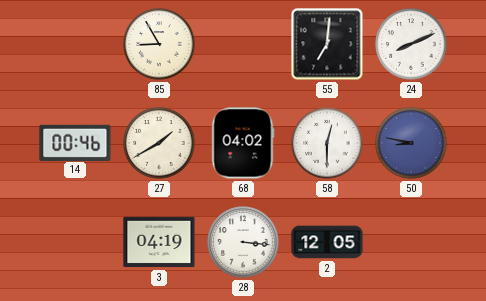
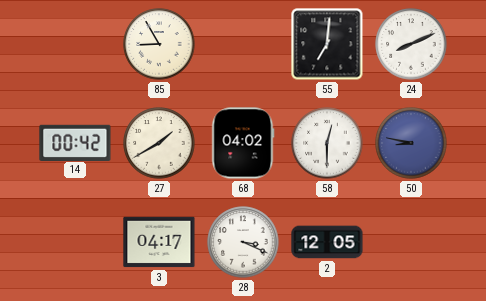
14: 00:46 -> 00:42
3: 04:19 -> 04:17
28: 3:16 -> 3:19
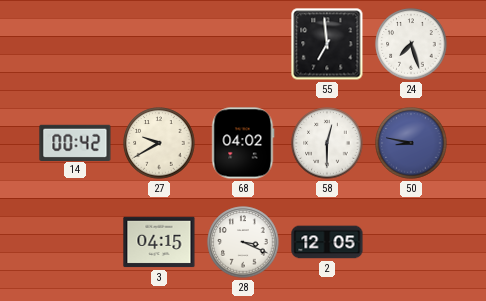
85: 8:55 -> none
55: 7:01 -> 6:59
24: 8:11 -> 7:27
27: 1:40 -> 9:40
3: 04:17 -> 04:15
